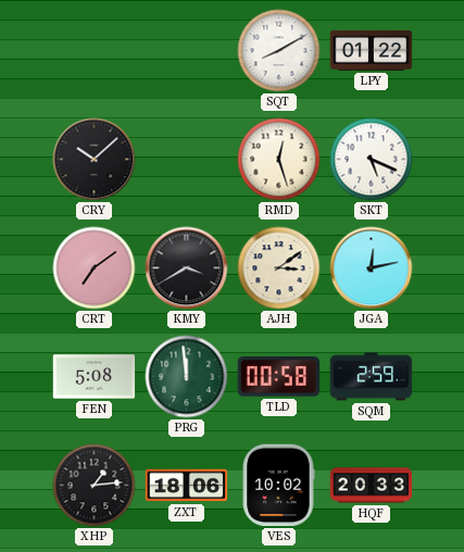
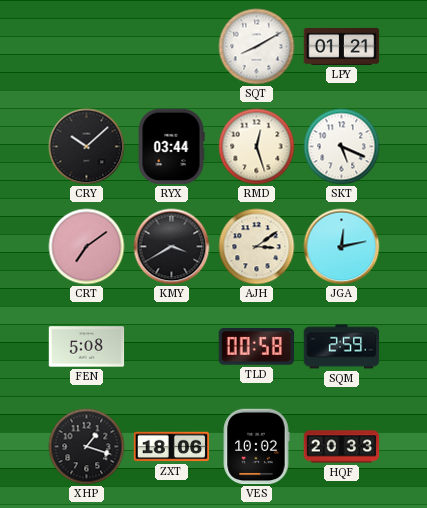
LPY: 01:22 -> 01:21
RYX: none -> 03:44
PRG: 11:59 -> none
XHP: 1:14 -> 1:18
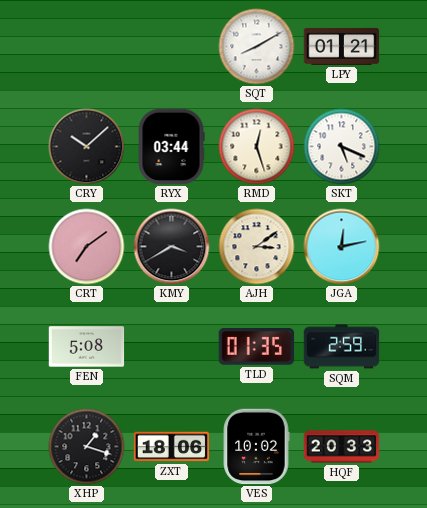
TLD: 00:58 -> 01:35
